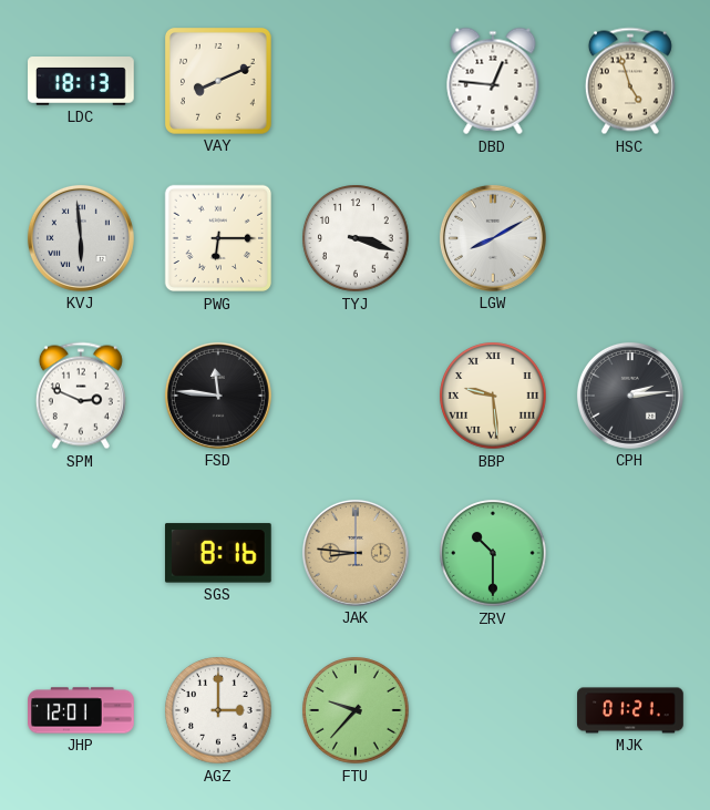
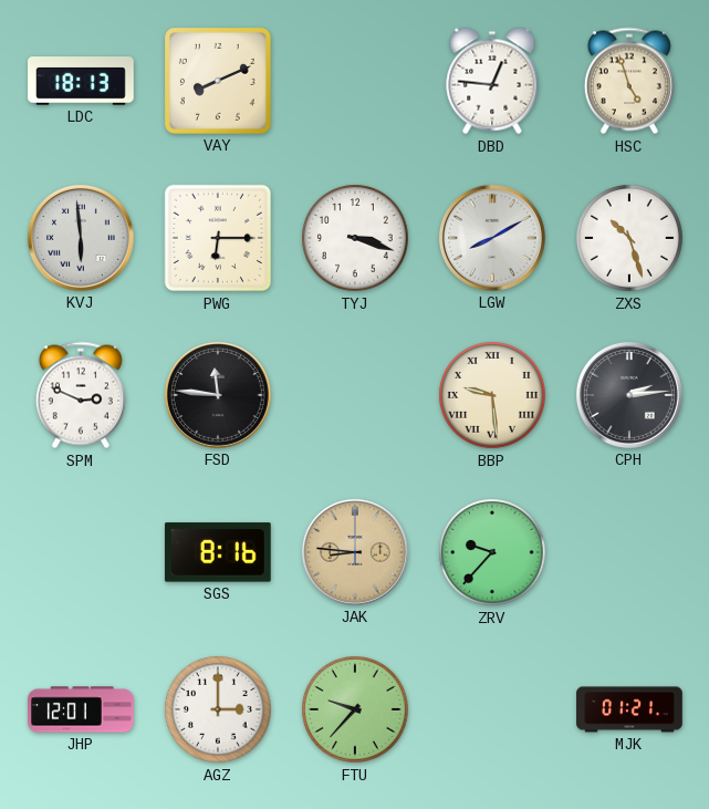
ZXS: none -> 10:27
ZRV: 10:30 -> 9:37
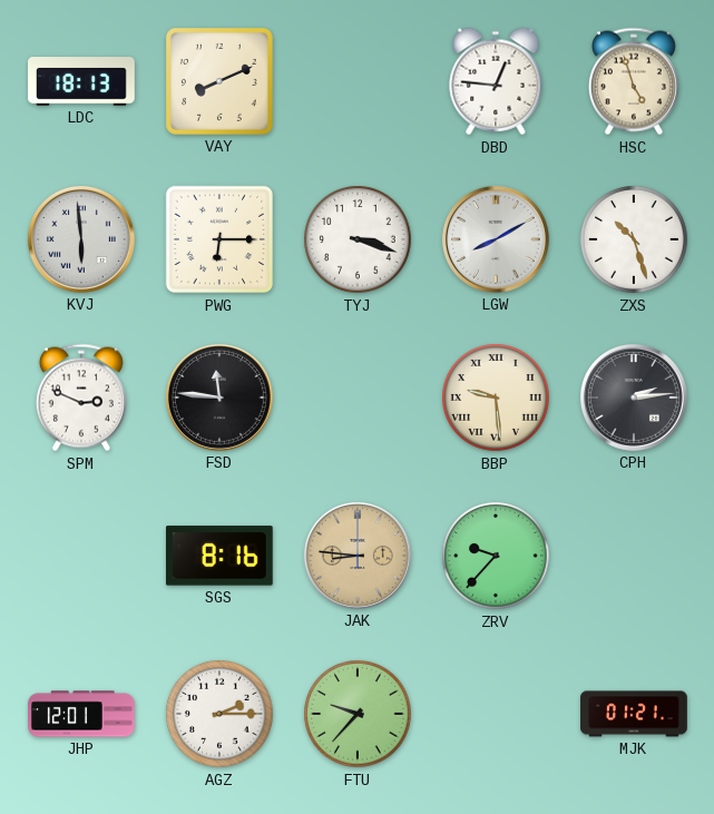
AGZ: 3:00 -> 2:15
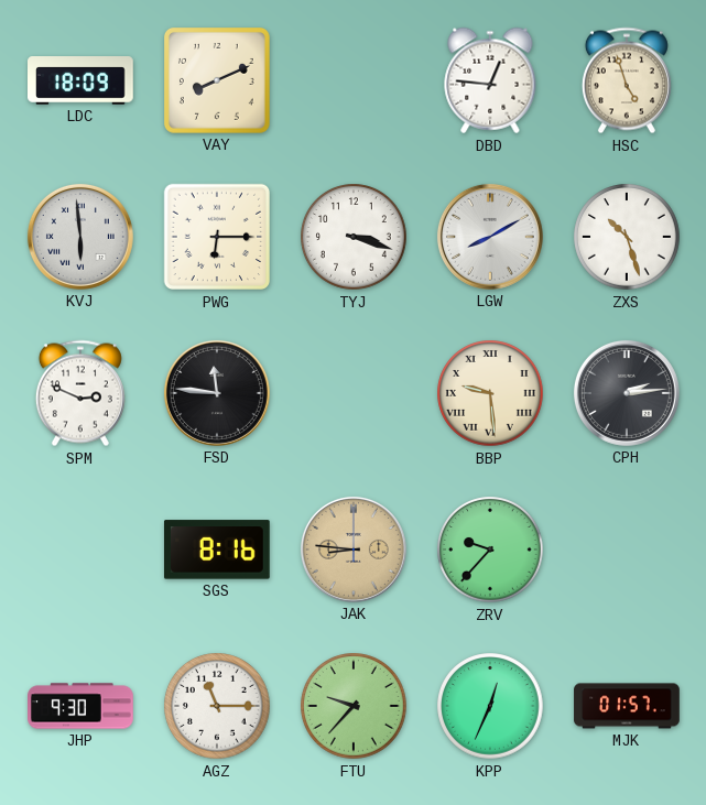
LDC: 18:13 -> 18:09
JHP: 12:01 -> 9:30
AGZ: 2:15 -> 11:15
KPP: none -> 12:34
MJK: 01:21 -> 01:57
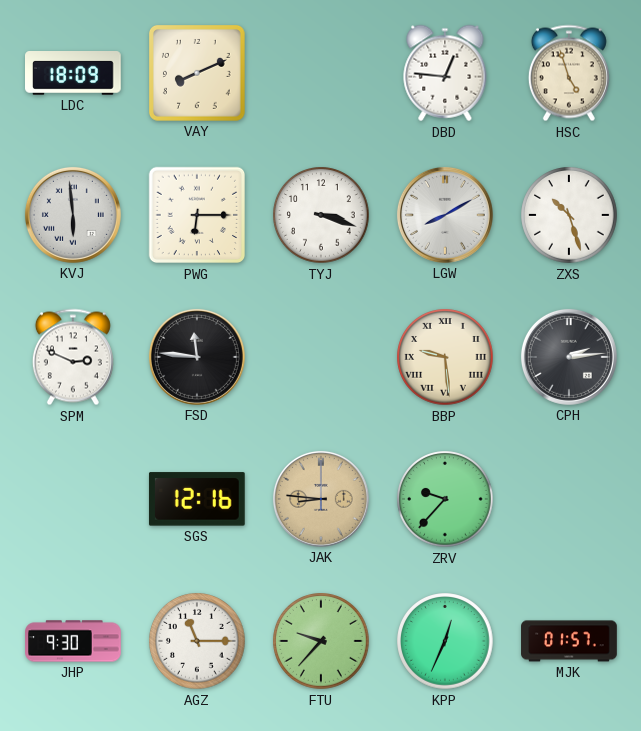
SGS: 8:16 -> 12:16
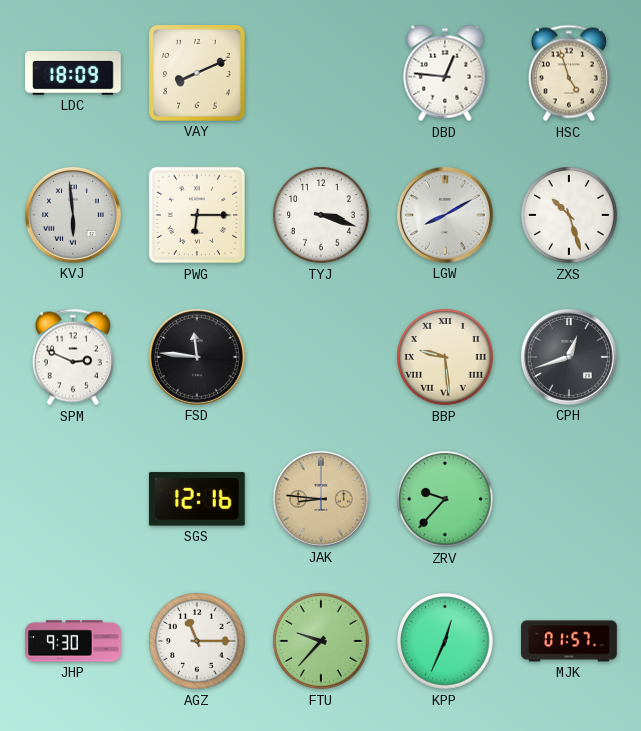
CPH: 2:14 -> 12:42
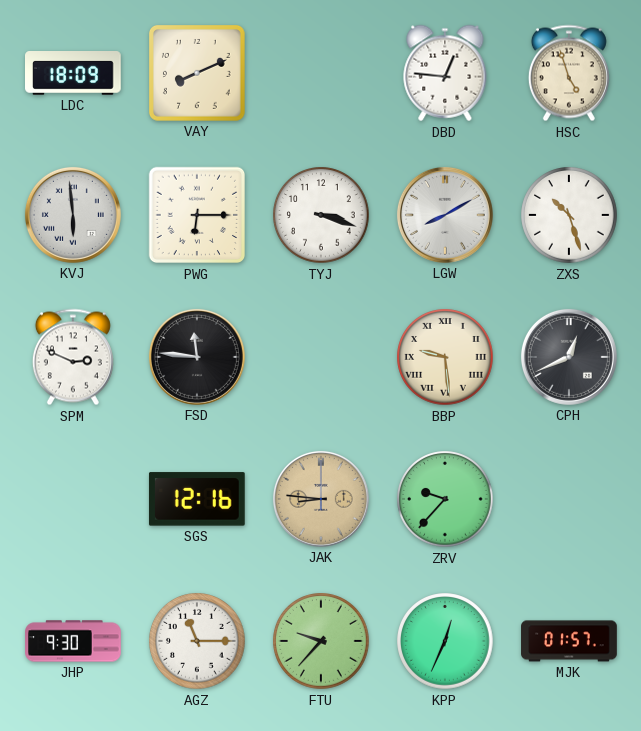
CPH: 12:42 -> 12:41
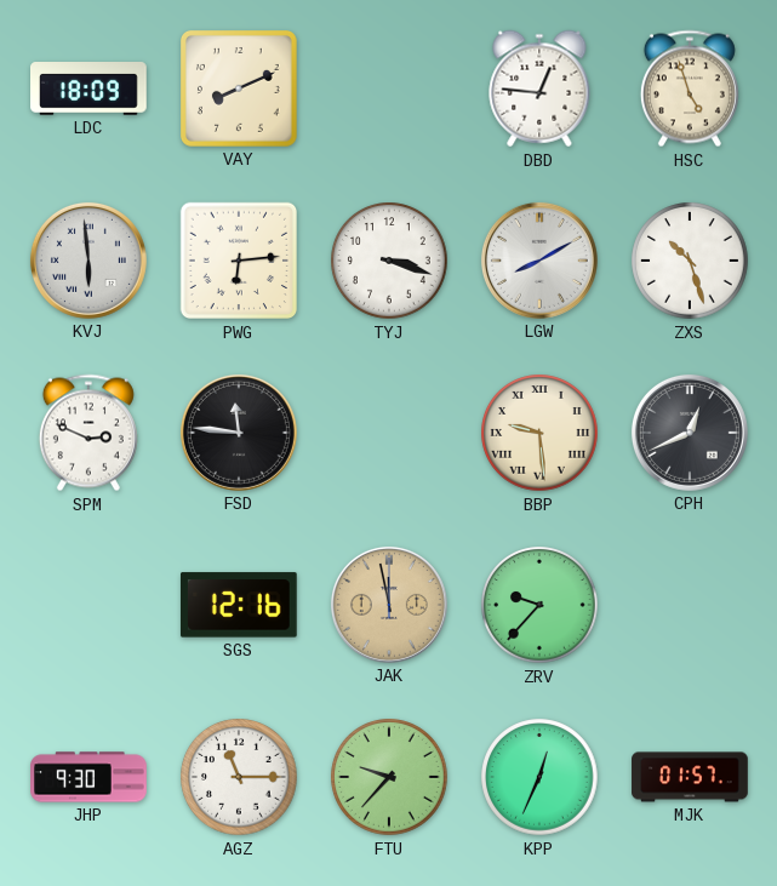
PWG: 6:15 -> 6:14
JAK: 8:46 -> 11:58
